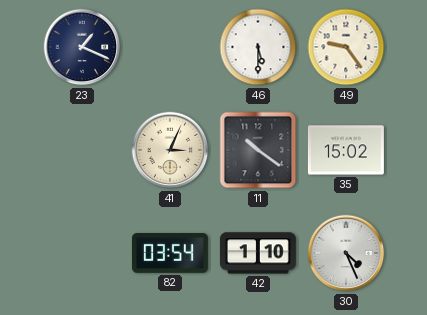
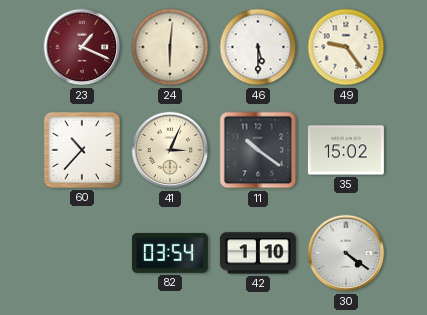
23 dial: navy -> burgundy
24: none -> 6:01
60: none -> 10:37
30: 4:26 -> 4:21
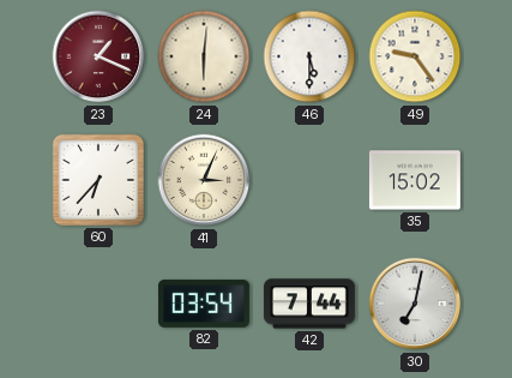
60: 10:37 -> 6:37
11: 10:21 -> none
42: 1:10 -> 7:44
30: 4:21 -> 7:02
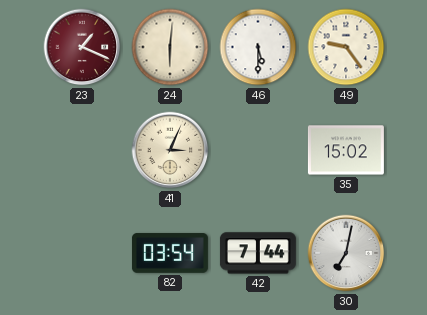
60: 6:37 -> none
